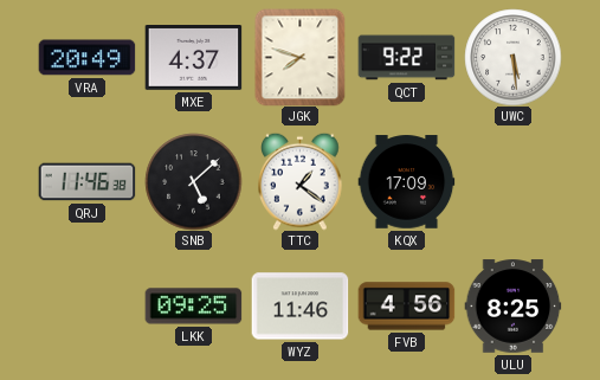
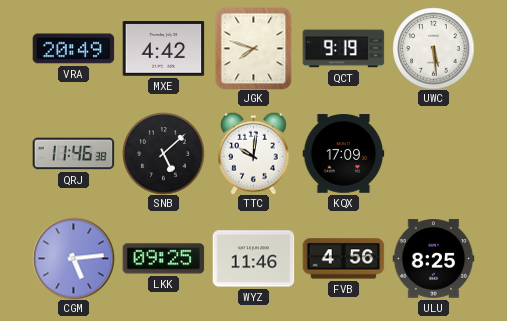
MXE: 4:37 -> 4:42
QCT: 9:22 -> 9:19
TTC: 1:21 -> 10:01
CGM: none -> 5:14
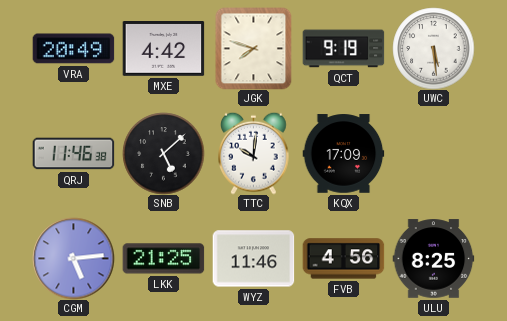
LKK: 09:25 -> 21:25
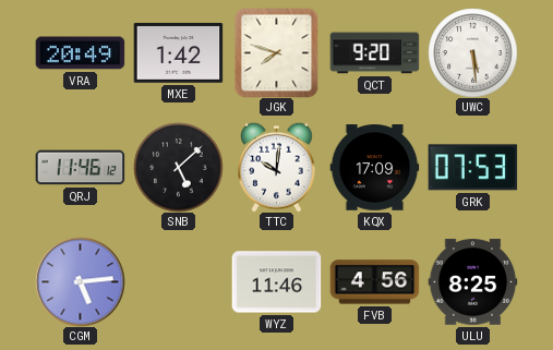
MXE: 4:42 -> 1:42
QCT: 9:19 -> 9:20
QRJ: 11:46:38 -> 11:46:12
GRK: none -> 07:53
LKK: 21:25 -> none
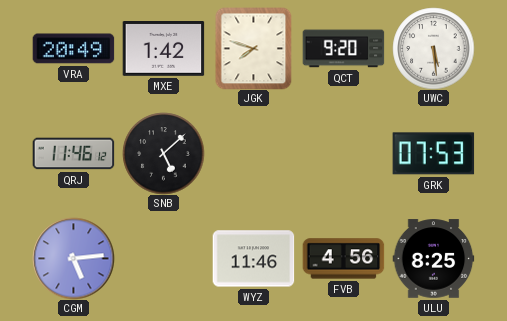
TTC: 10:01 -> none
KQX: 17:09 -> none
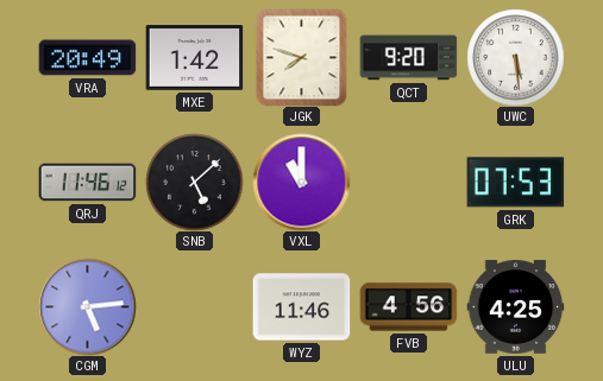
VXL: none -> 11:00
ULU: 8:25 -> 4:25
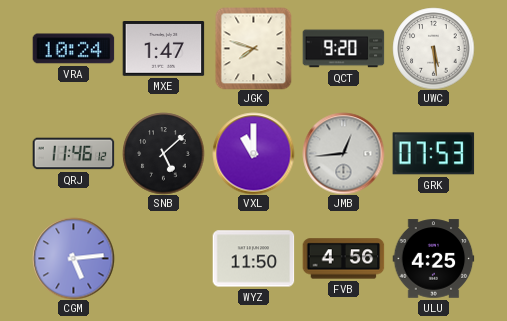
VRA: 20:49 -> 10:24
MXE: 1:42 -> 1:47
JMB: none -> 12:44
WYZ: 11:46 -> 11:50
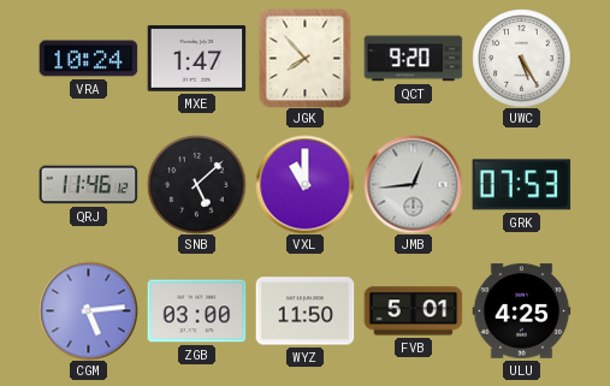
JGK: 7:48 -> 7:53
UWC: 5:29 -> 5:25
ZGB: none -> 03:00
FVB: 4:56 -> 5:01
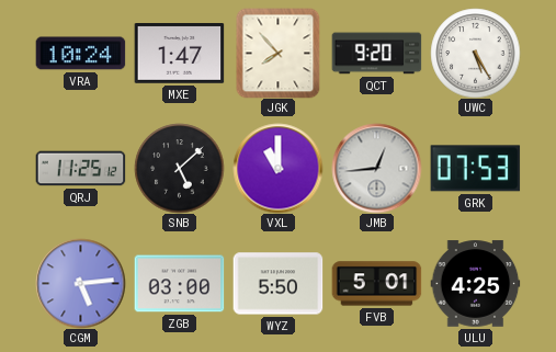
QRJ: 11:46 -> 11:25
WYZ: 11:50 -> 5:50
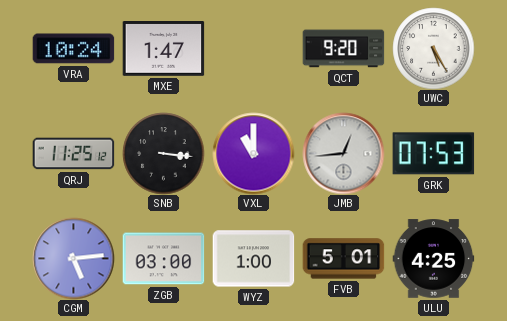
JGK: 7:53 -> none
SNB: 5:08 -> 3:16
WYZ: 5:50 -> 1:00
